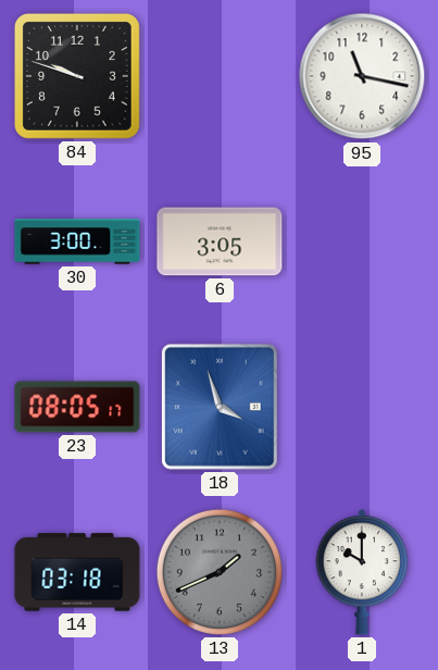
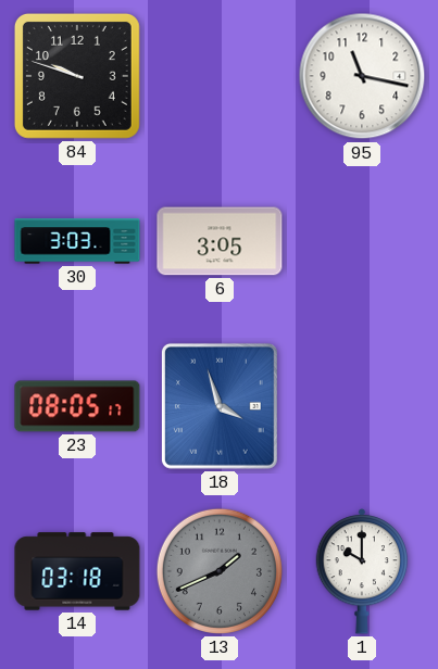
30: 3:00 -> 3:03
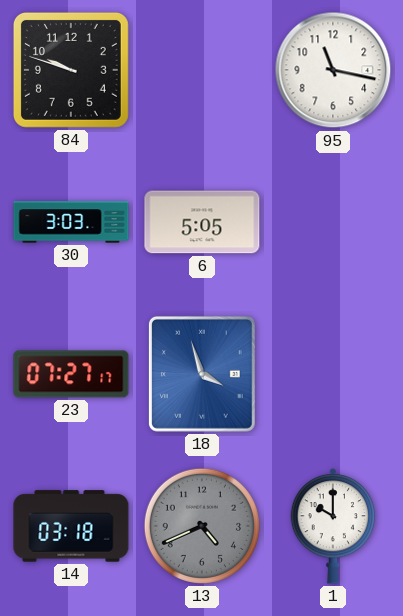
6: 3:05 -> 5:05
23: 08:05 -> 07:27
13: 1:41 -> 4:41
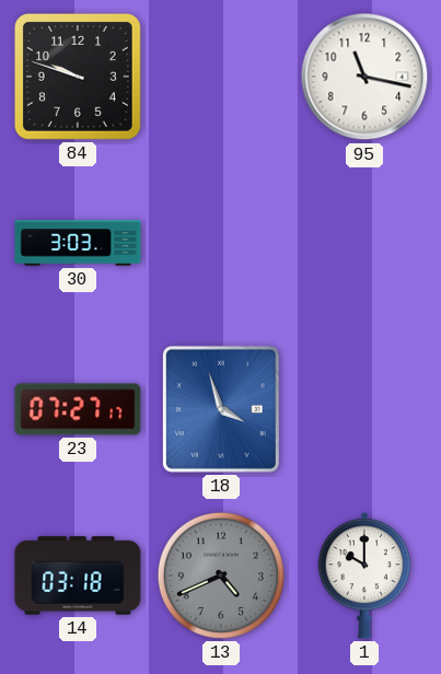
6: 5:05 -> none
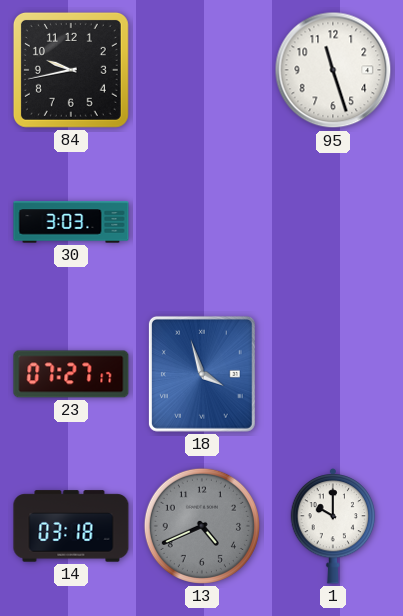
84: 9:48 -> 9:43
95: 11:17 -> 11:27
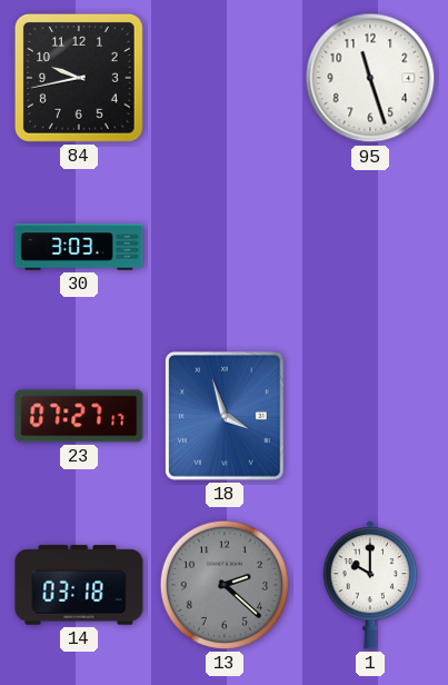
13: 4:41 -> 2:22
